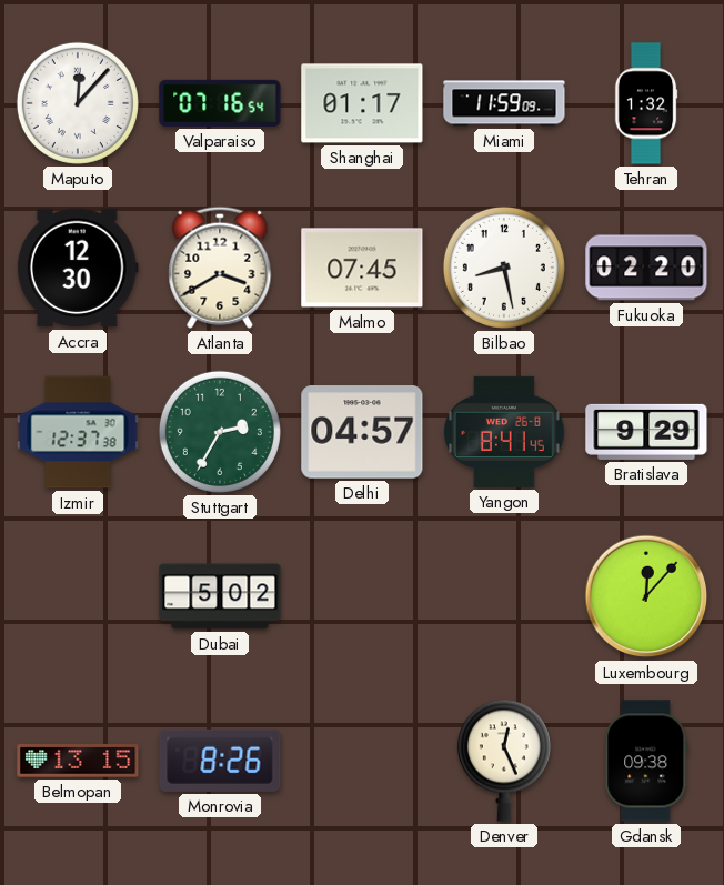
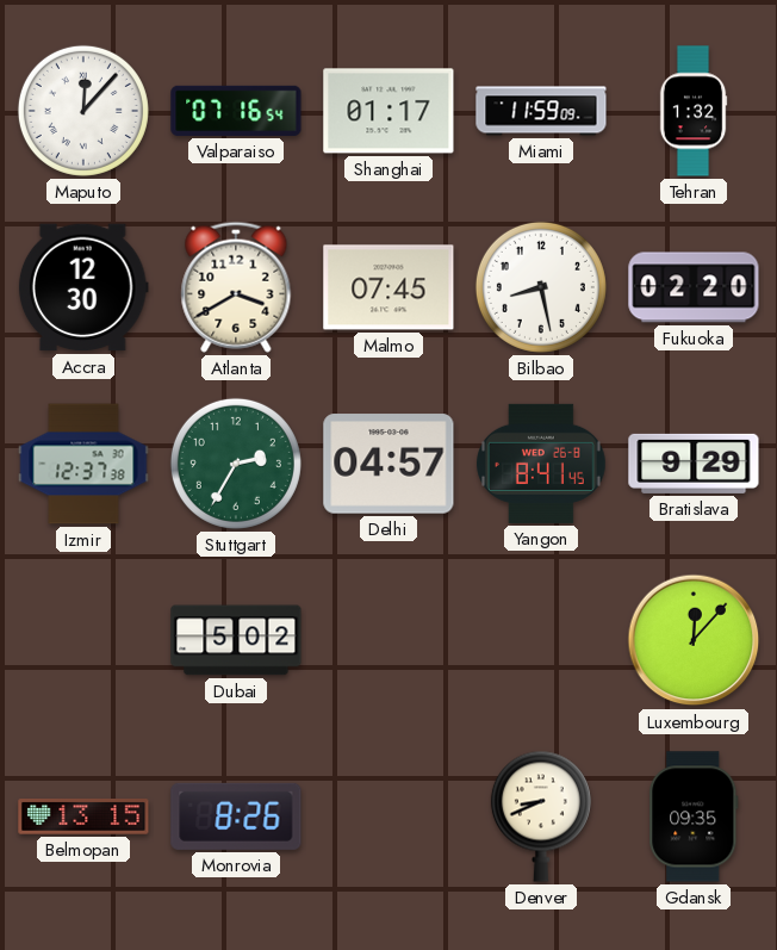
Denver: 12:26 -> 8:41
Gdansk: 09:38 -> 09:35
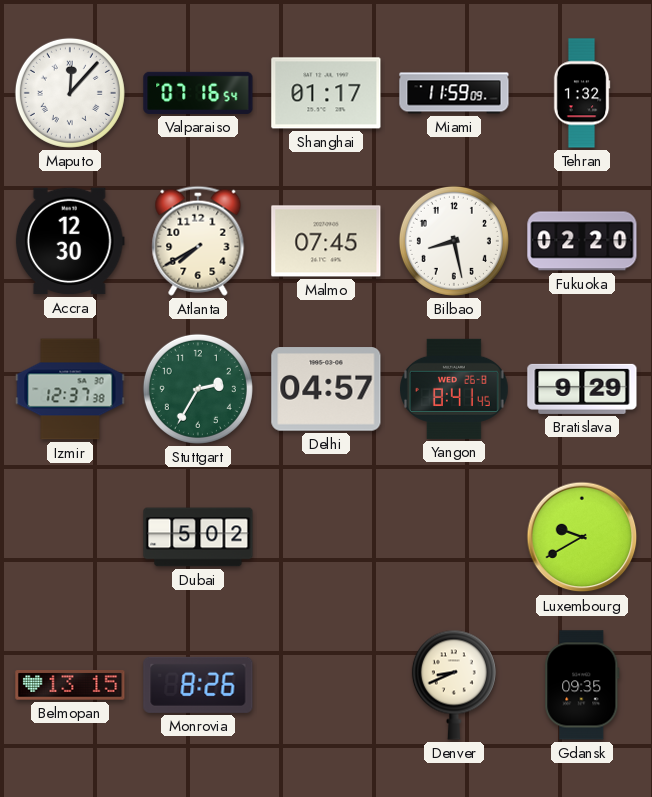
Atlanta: 3:40 -> 7:40
Luxembourg: 12:07 -> 9:40
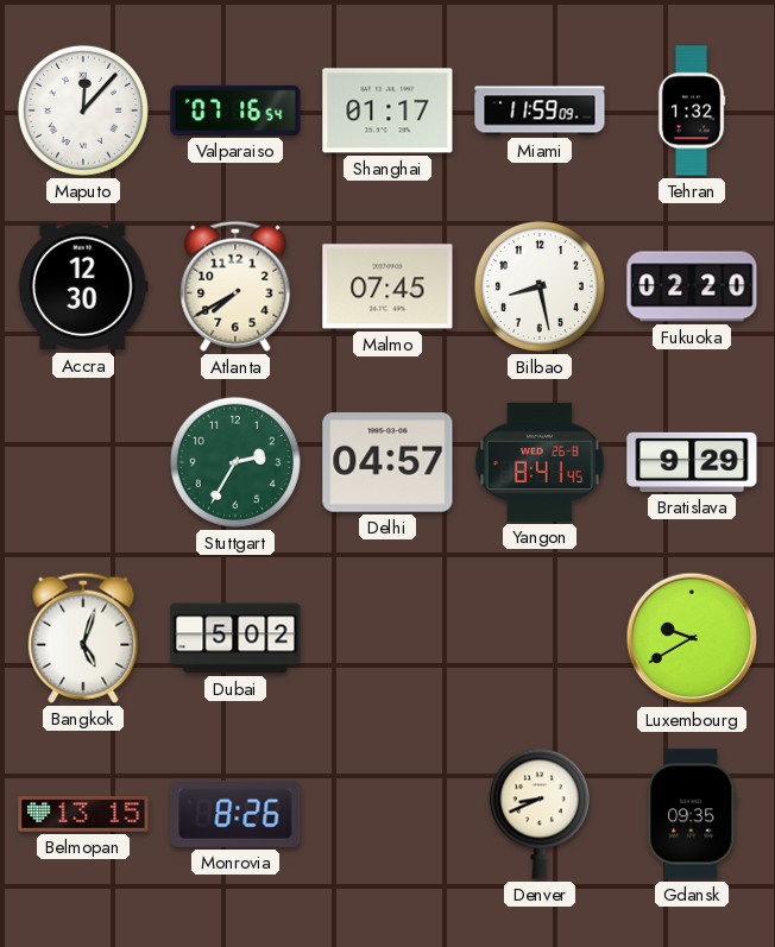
Izmir: 12:37 -> none
Bangkok: none -> 5:03
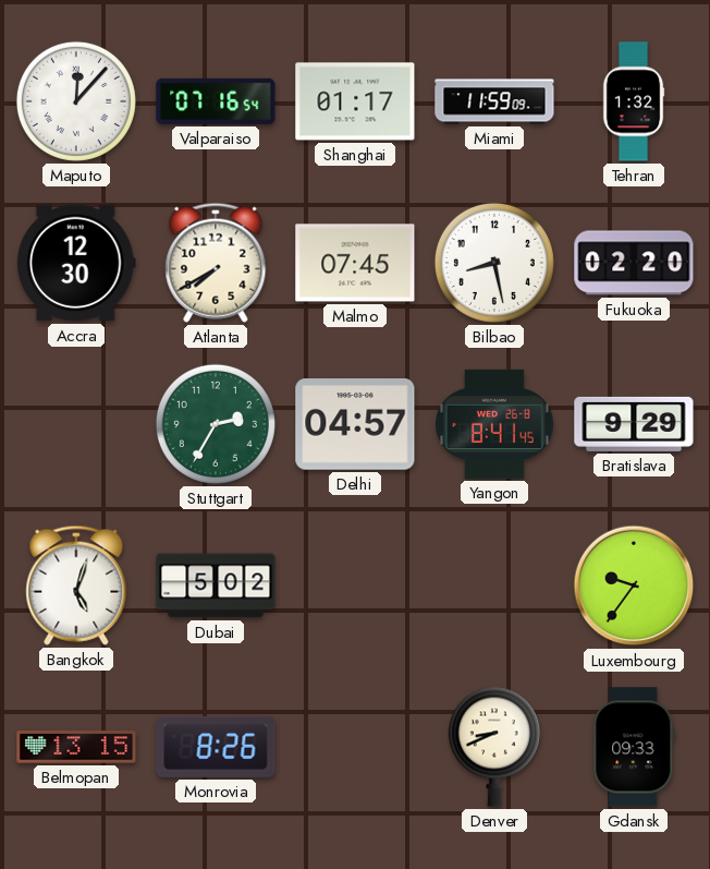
Luxembourg: 9:40 -> 9:36
Gdansk: 09:35 -> 09:33
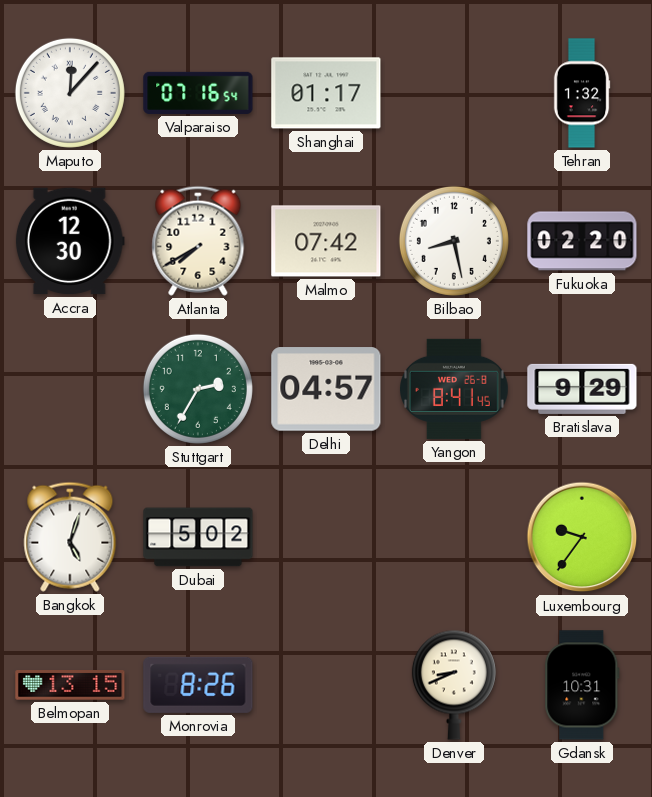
Miami: 11:59 -> none
Malmo: 07:45 -> 07:42
Gdansk: 09:33 -> 10:31
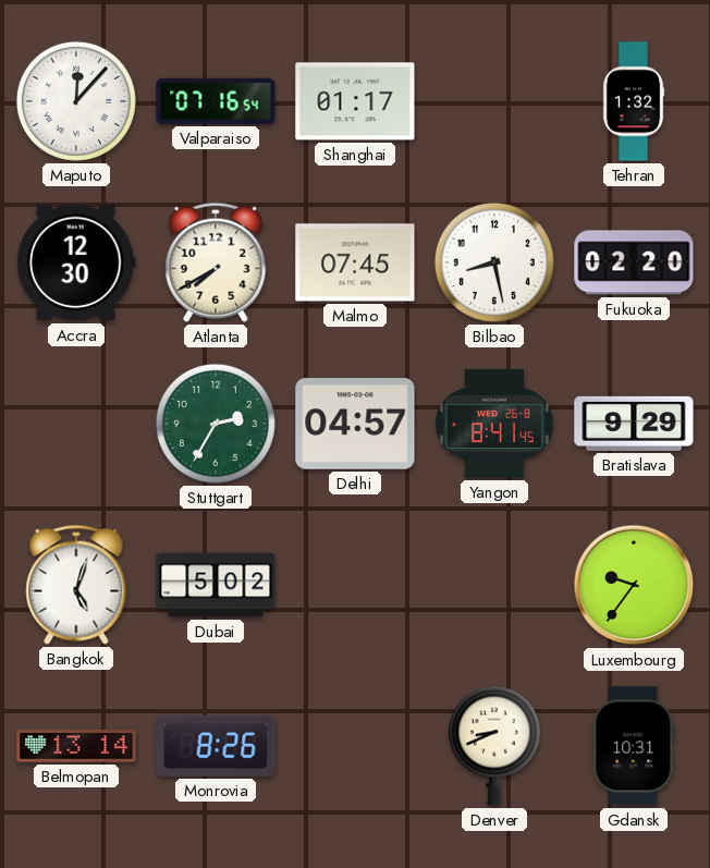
Malmo: 07:42 -> 07:45
Belmopan: 13:15 -> 13:14
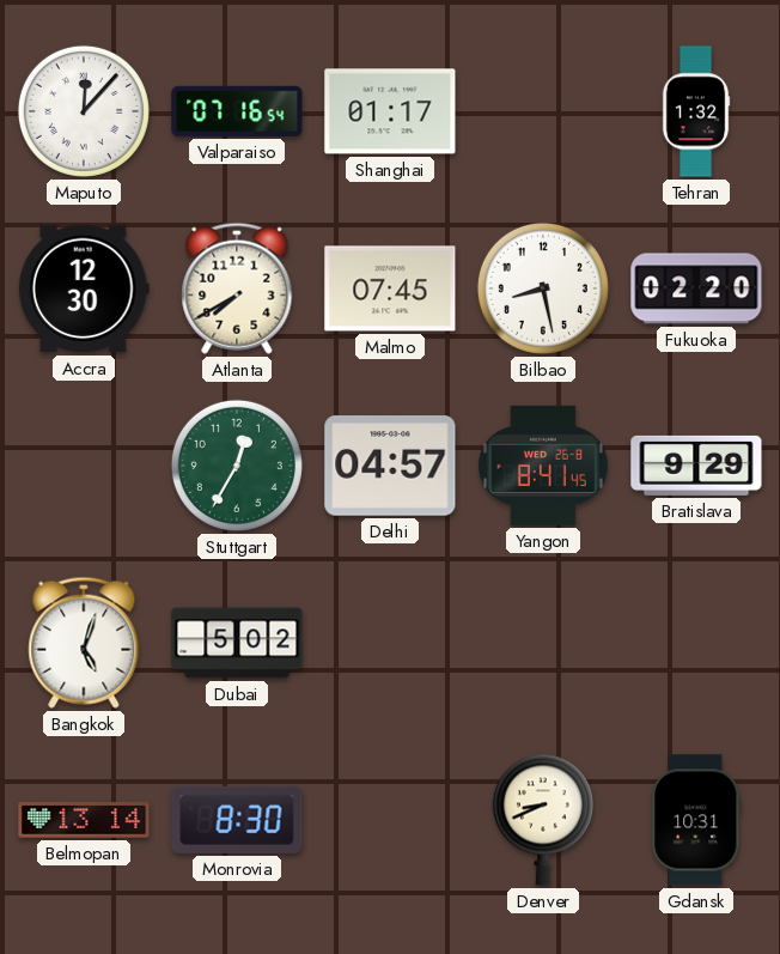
Stuttgart: 2:35 -> 12:35
Luxembourg: 9:36 -> none
Monrovia: 8:26 -> 8:30
